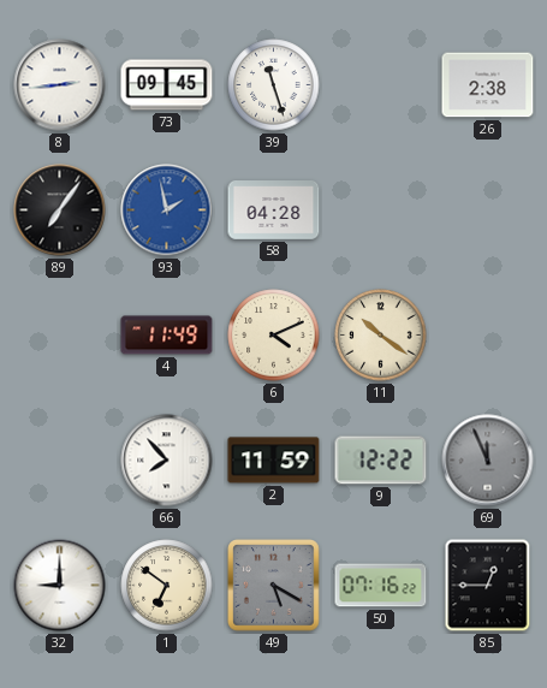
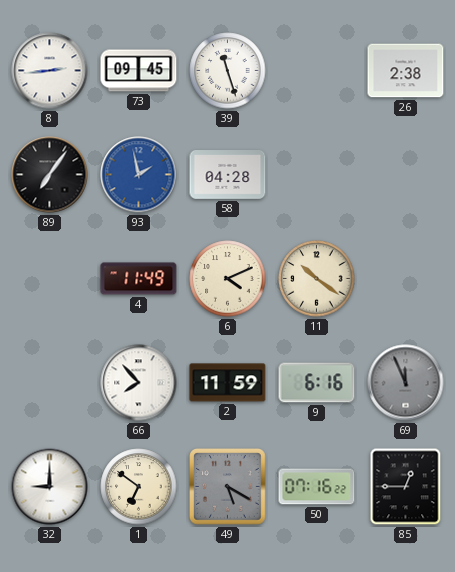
9: 12:22 -> 6:16
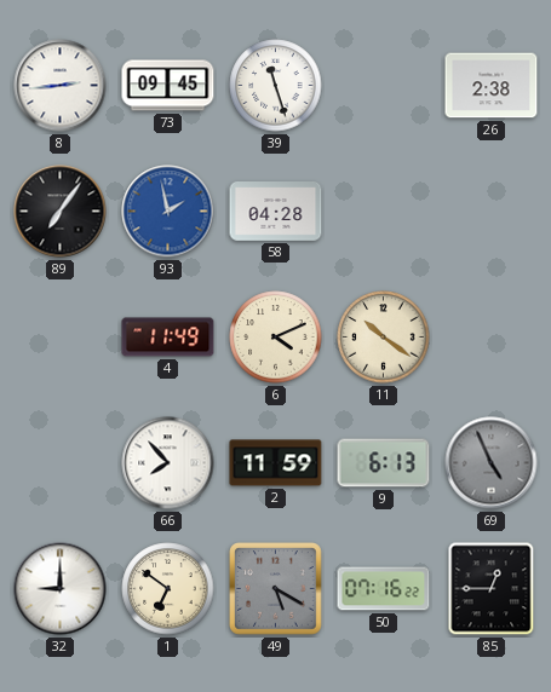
9: 6:16 -> 6:13
69: 11:56 -> 4:56
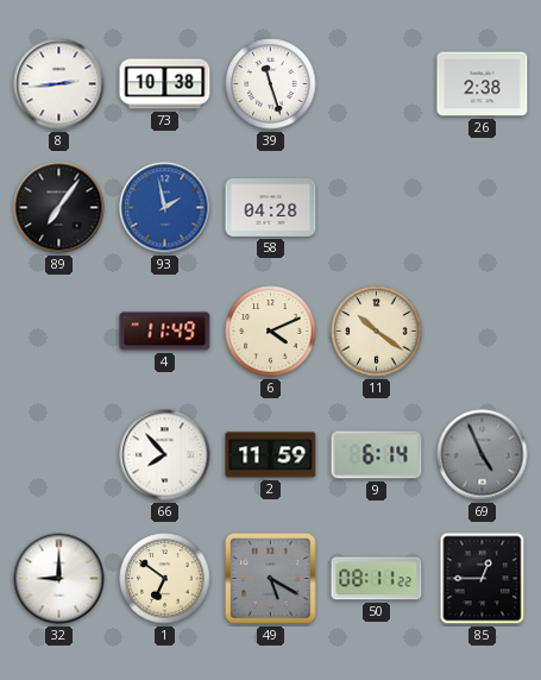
73: 09:45 -> 10:38
9: 6:13 -> 6:14
50: 07:16 -> 08:11
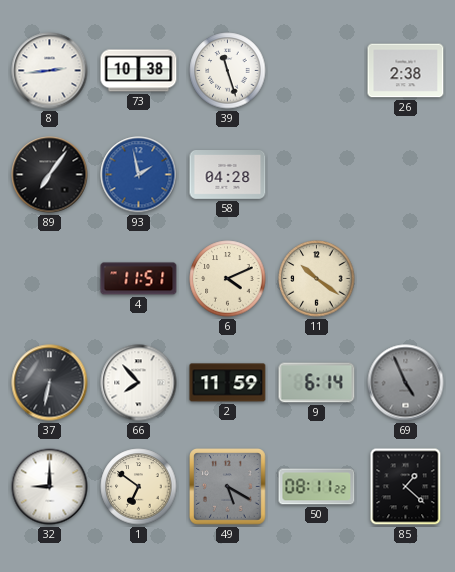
4: 11:49 -> 11:51
37: none -> 6:32
85: 12:45 -> 1:22
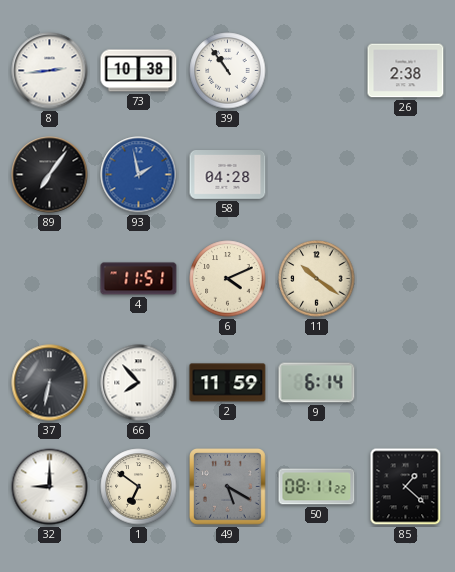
39: 11:27 -> 10:54
69: 4:56 -> none
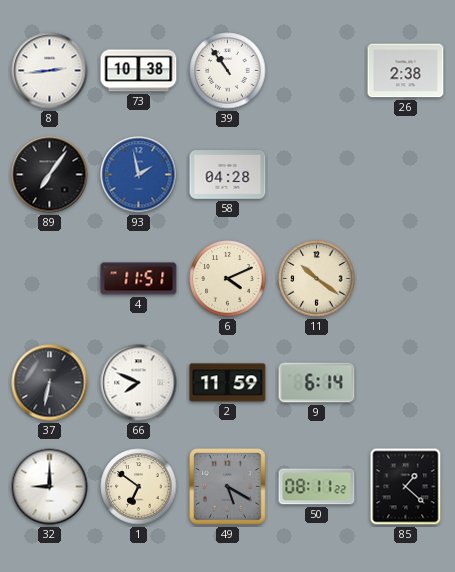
66: 7:53 -> 7:49
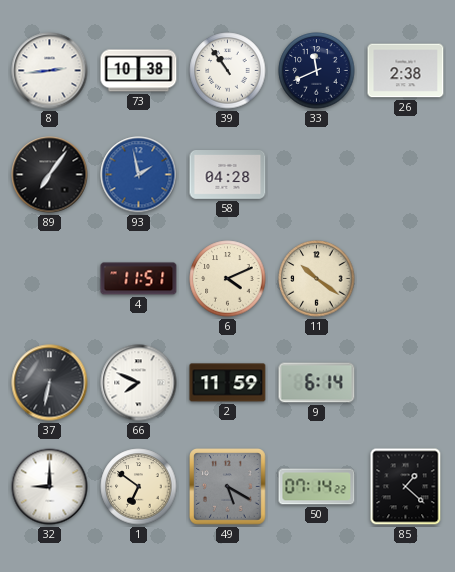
33: none -> 11:41
50: 08:11 -> 07:14
